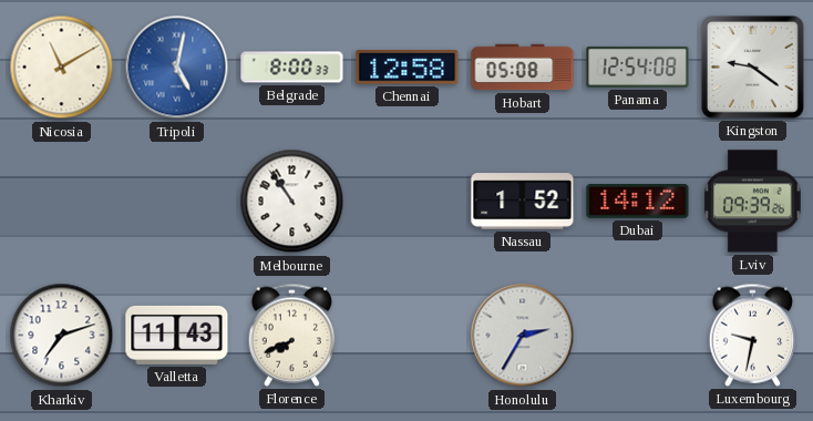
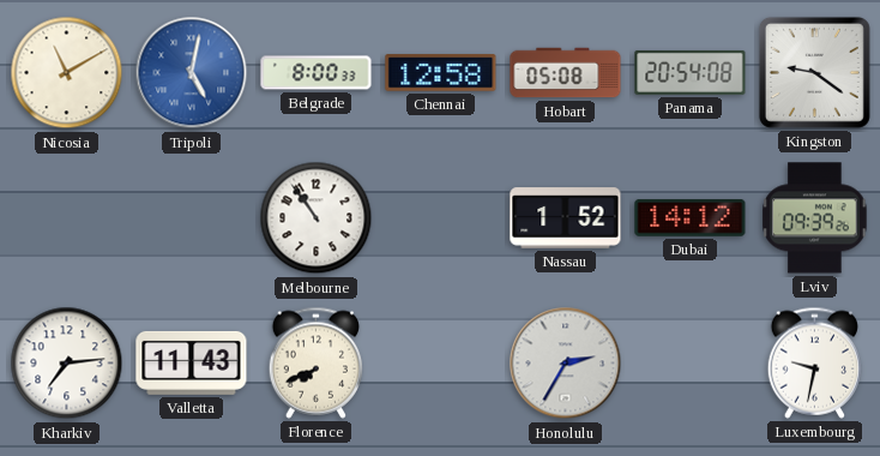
Panama: 12:54 -> 20:54
Kharkiv: 7:12 -> 7:14
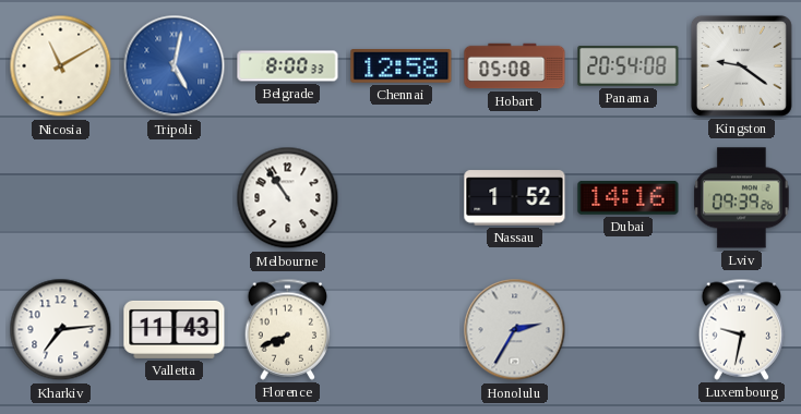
Dubai: 14:12 -> 14:16
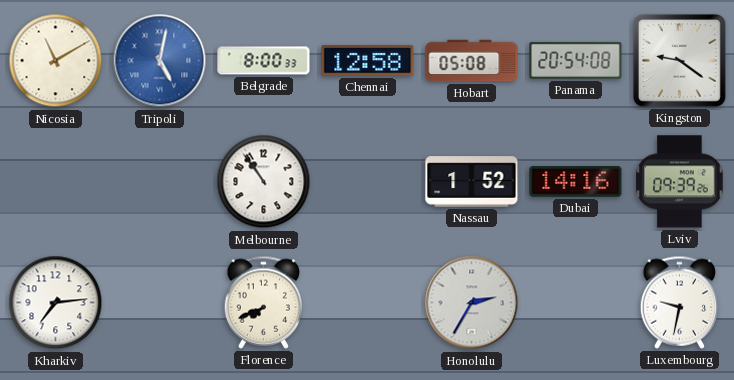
Valletta: 11:43 -> none
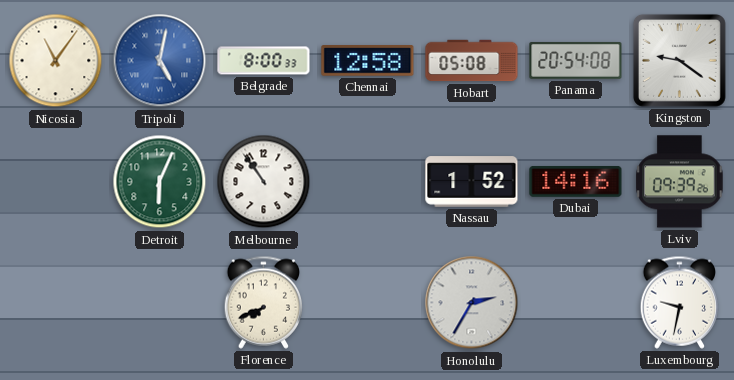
Nicosia: 11:10 -> 11:06
Detroit: none -> 6:04
Kharkiv: 7:14 -> none
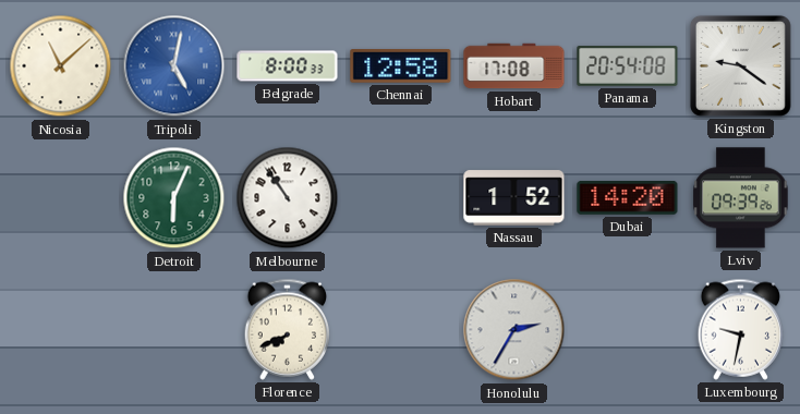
Nicosia: 11:06 -> 11:08
Hobart: 05:08 -> 17:08
Dubai: 14:16 -> 14:20
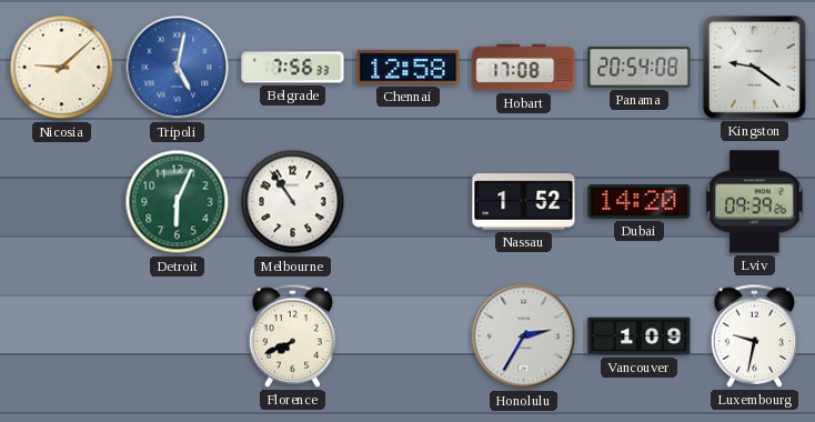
Nicosia: 11:08 -> 9:08
Belgrade: 8:00 -> 7:56
Vancouver: none -> 1:09
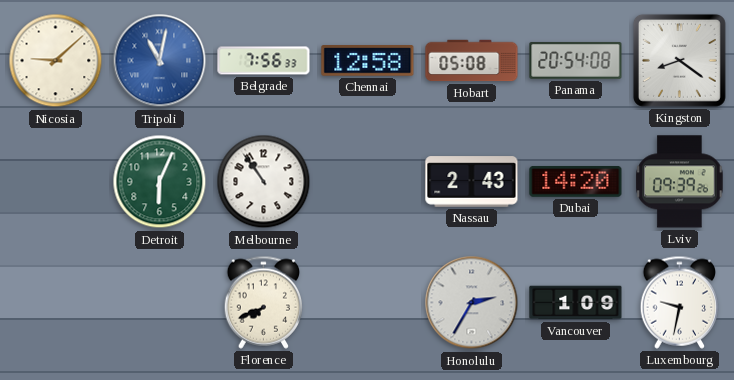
Tripoli: 5:02 -> 11:02
Hobart: 17:08 -> 05:08
Kingston: 9:21 -> 8:21
Nassau: 1:52 -> 2:43
